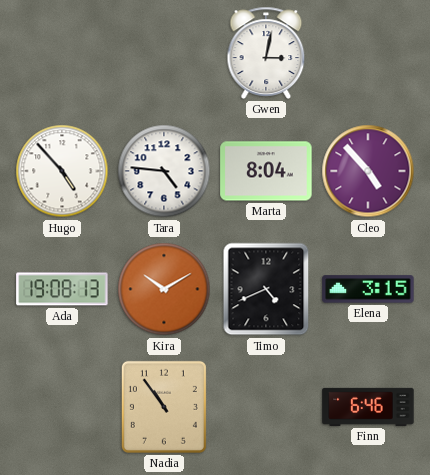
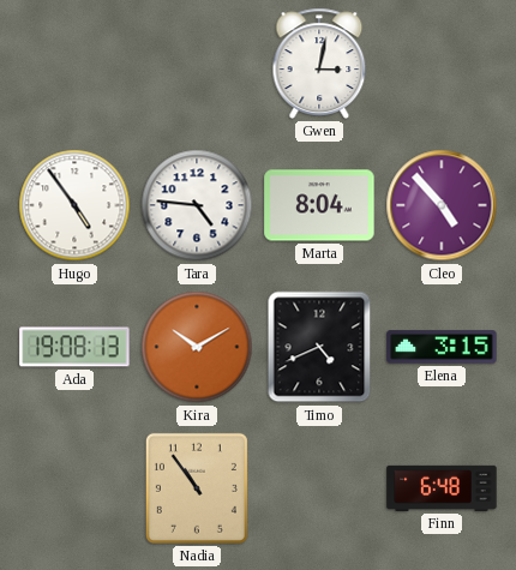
Hugo: 4:53 -> 4:54
Finn: 6:46 -> 6:48
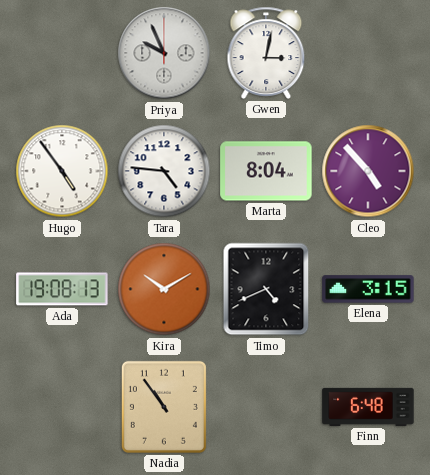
Priya: none -> 9:56
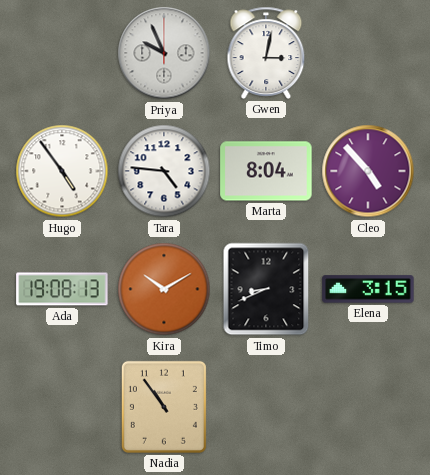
Timo: 4:41 -> 8:41
Finn: 6:48 -> none
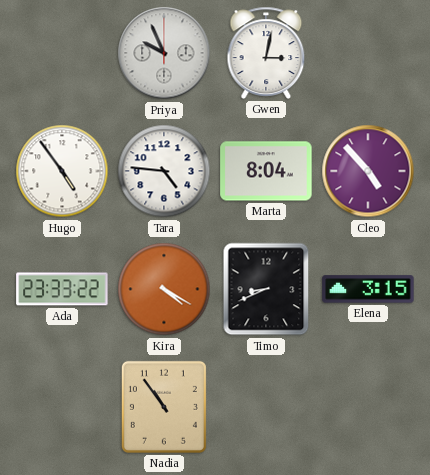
Ada: 19:08 -> 23:33
Kira: 10:10 -> 4:20
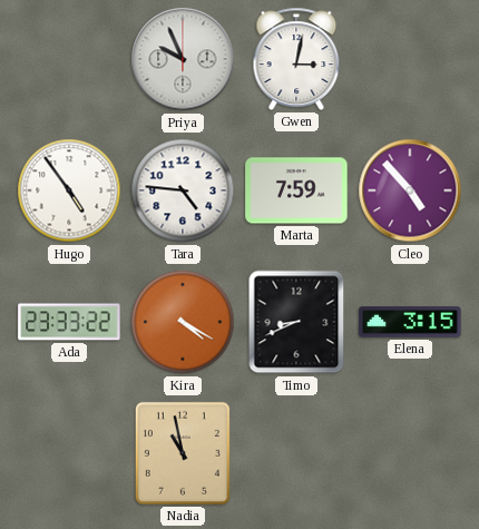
Marta: 8:04 -> 7:59
Nadia: 10:54 -> 10:58
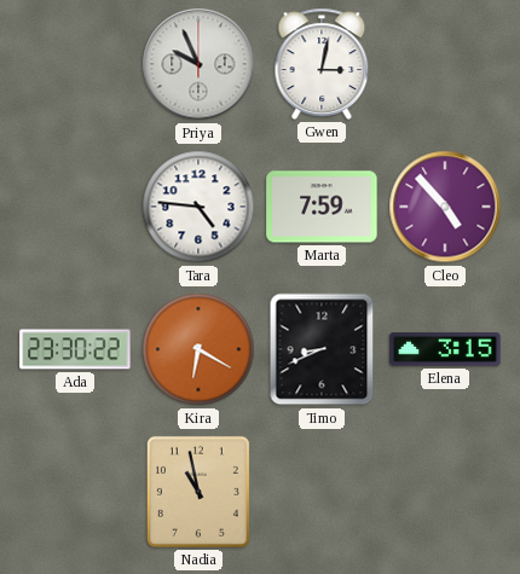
Hugo: 4:54 -> none
Ada: 23:33 -> 23:30
Kira: 4:20 -> 6:20
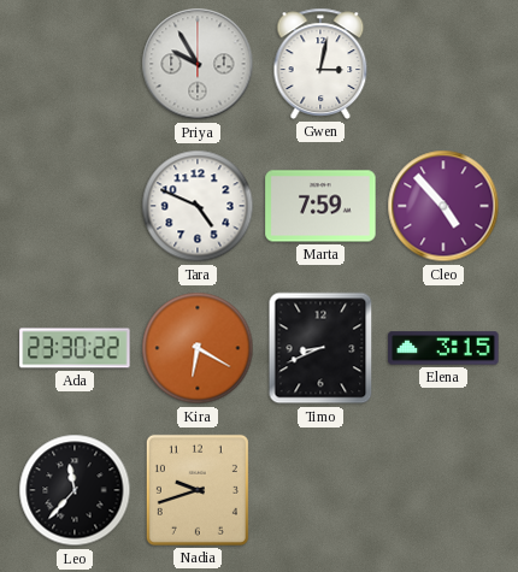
Priya: 9:56 -> 9:55
Tara: 4:46 -> 4:49
Leo: none -> 11:37
Nadia: 10:58 -> 9:42
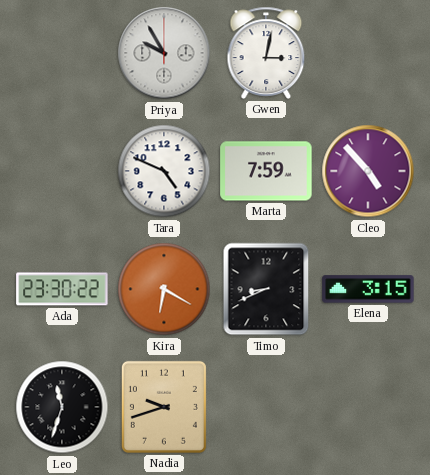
Leo: 11:37 -> 11:33
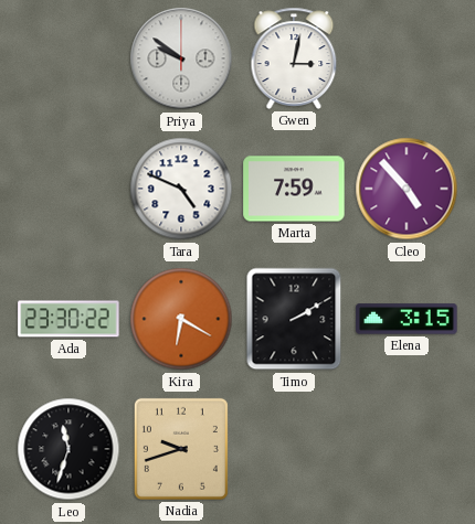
Priya: 9:55 -> 9:51
Timo: 8:41 -> 2:10
